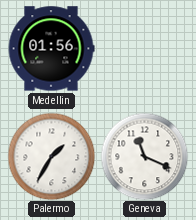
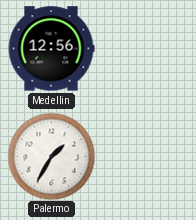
Medellin: 01:56 -> 12:56
Geneva: 11:19 -> none
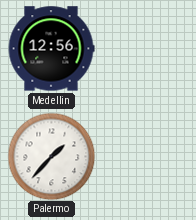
Palermo: 1:35 -> 1:37
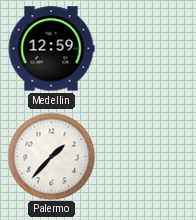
Medellin: 12:56 -> 12:59
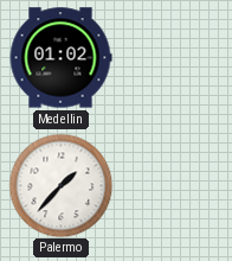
Medellin: 12:59 -> 01:02
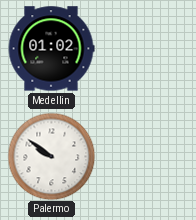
Palermo: 1:37 -> 9:51
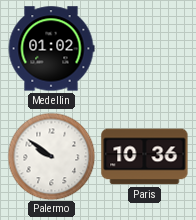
Paris: none -> 10:36
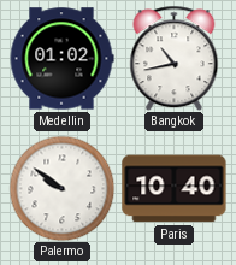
Bangkok: none -> 10:43
Paris: 10:36 -> 10:40
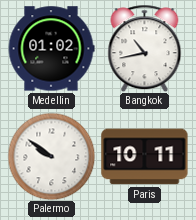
Paris: 10:40 -> 10:11
